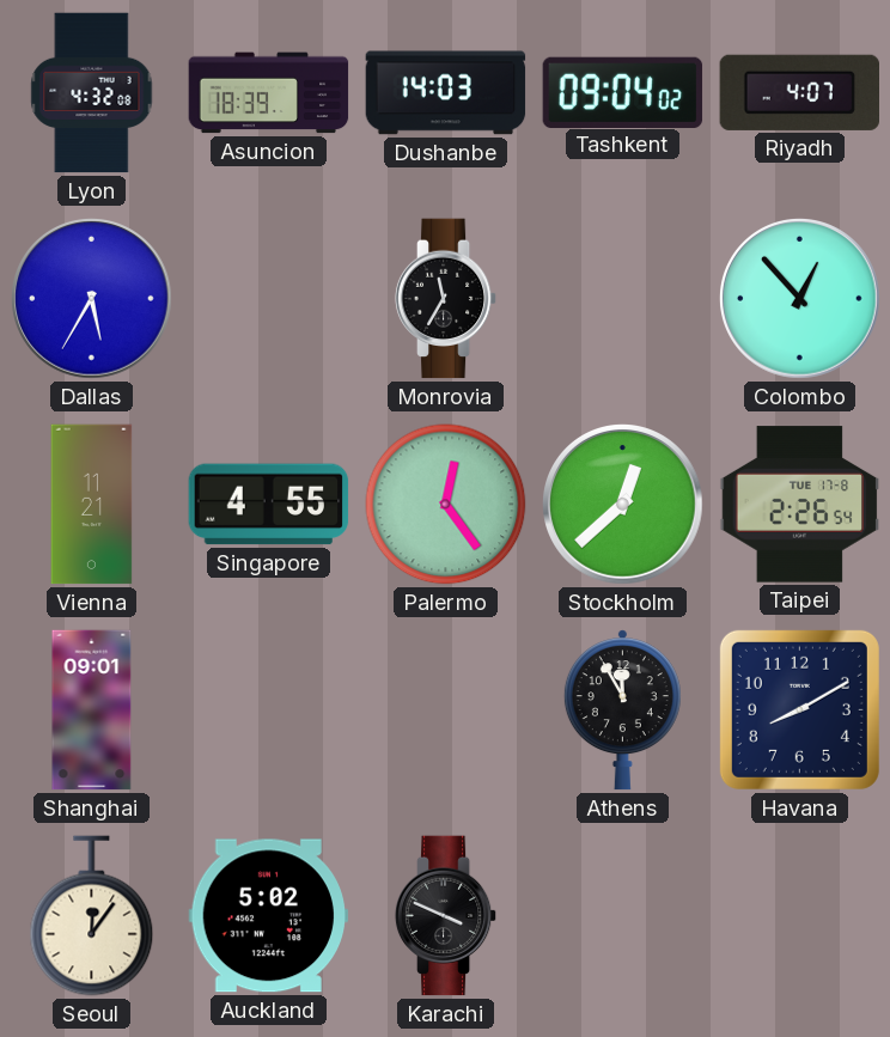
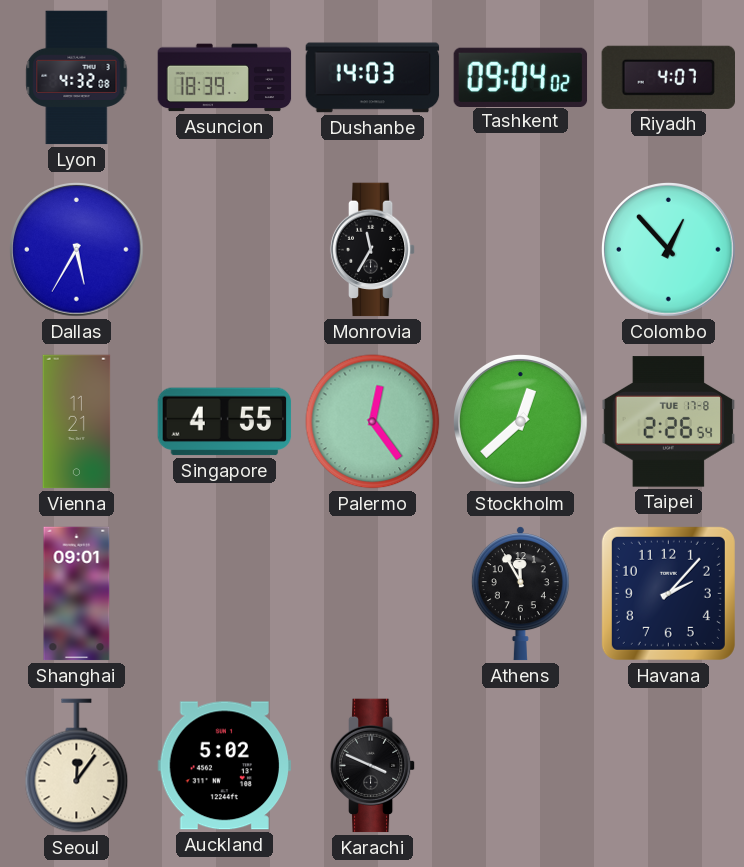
Havana: 8:10 -> 2:07
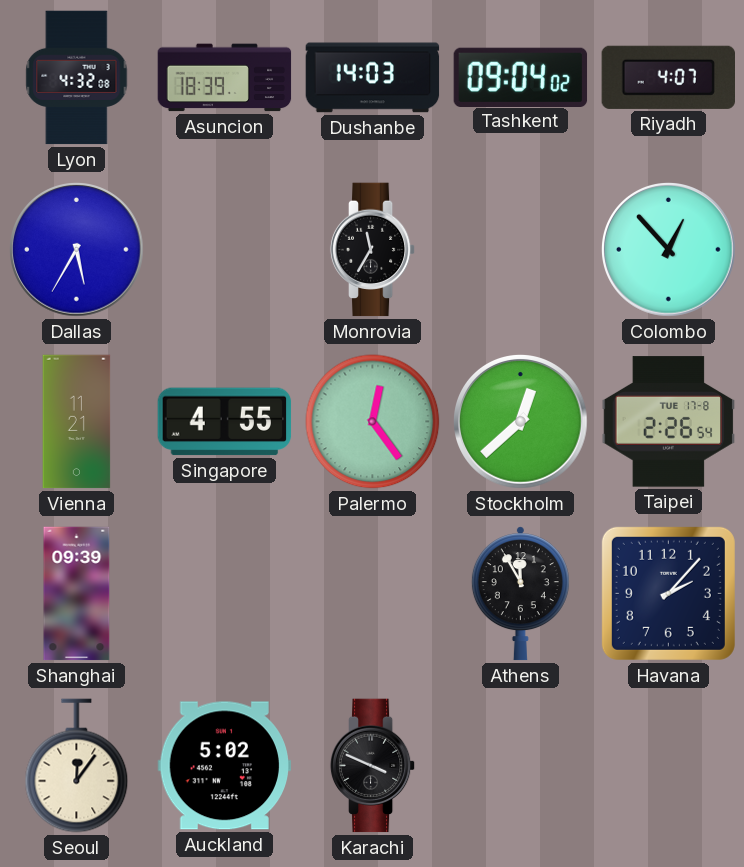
Shanghai: 09:01 -> 09:39
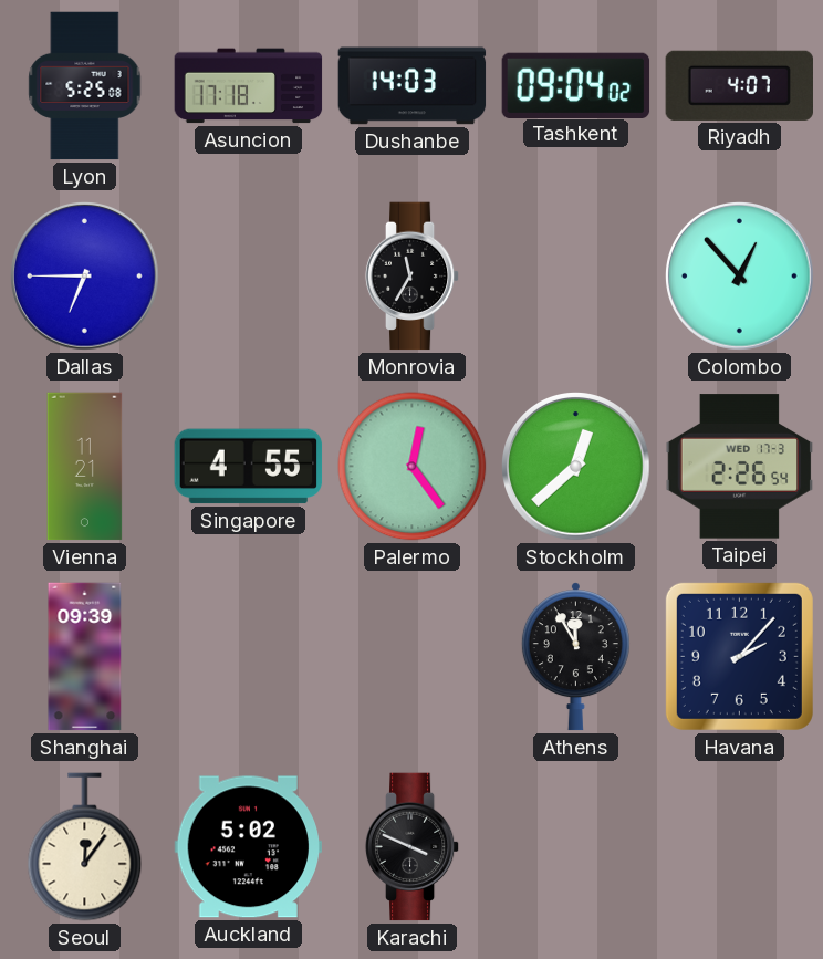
Lyon: 4:32 -> 5:25
Asuncion: 18:39 -> 17:18
Dallas: 5:35 -> 6:45
Taipei date: TUE 17-8 -> WED 17-3
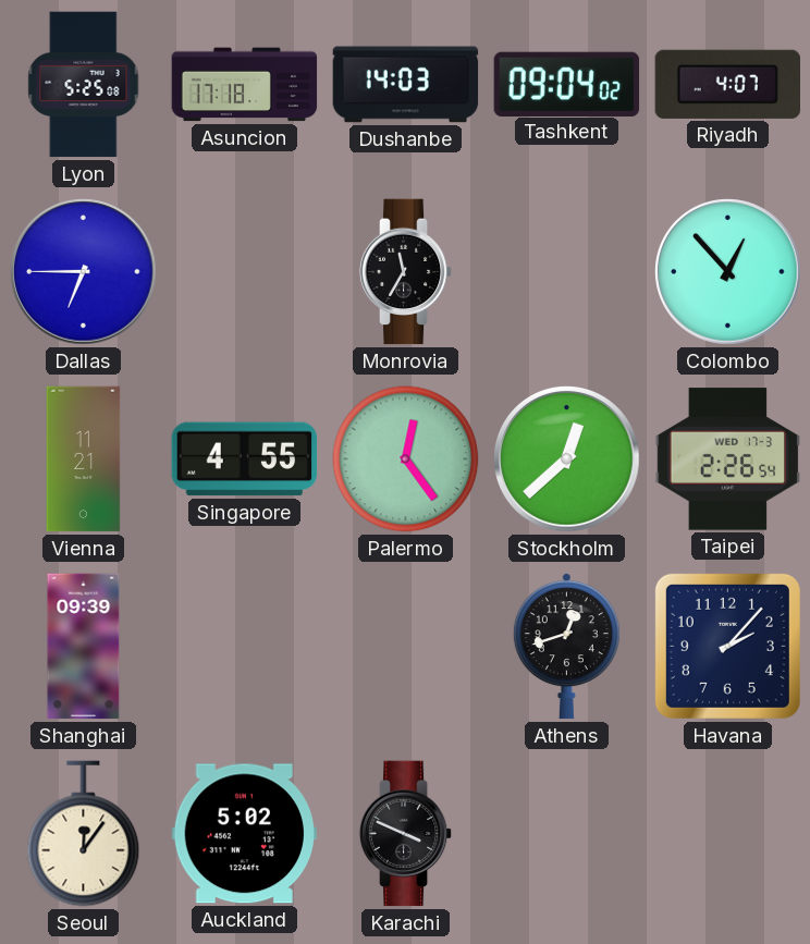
Athens: 11:55 -> 12:42
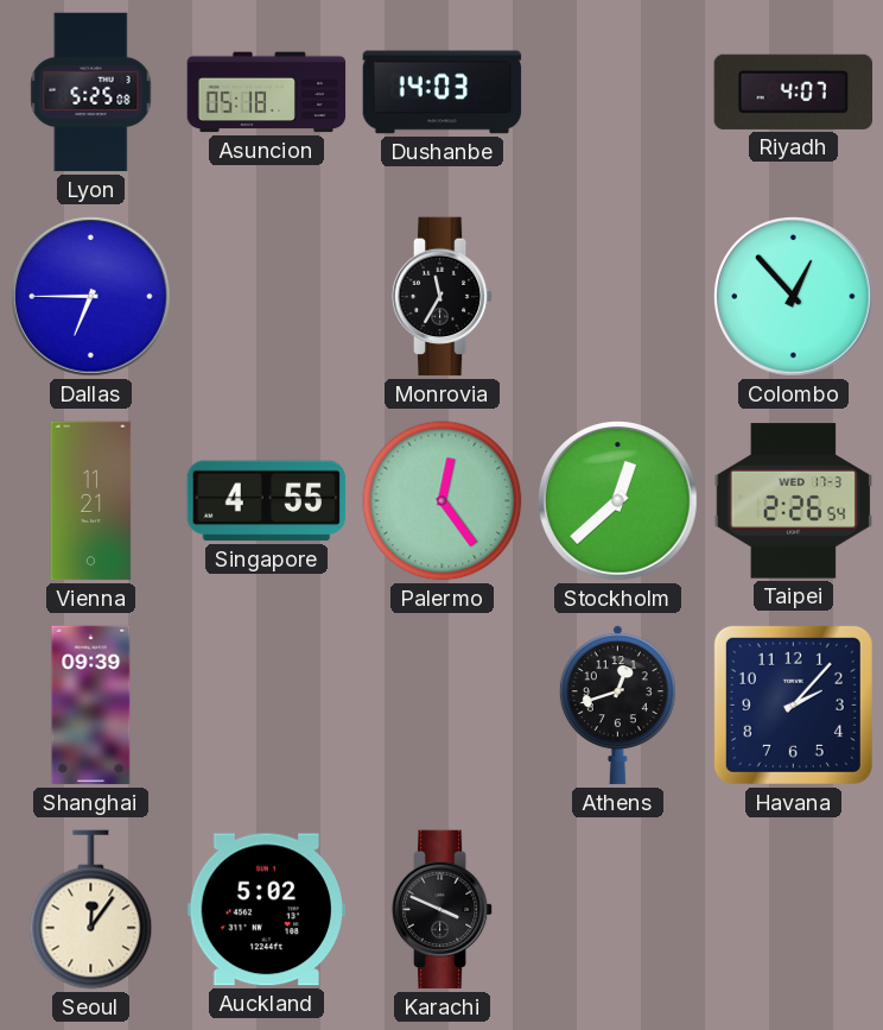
Asuncion: 17:18 -> 05:18
Tashkent: 09:04 -> none
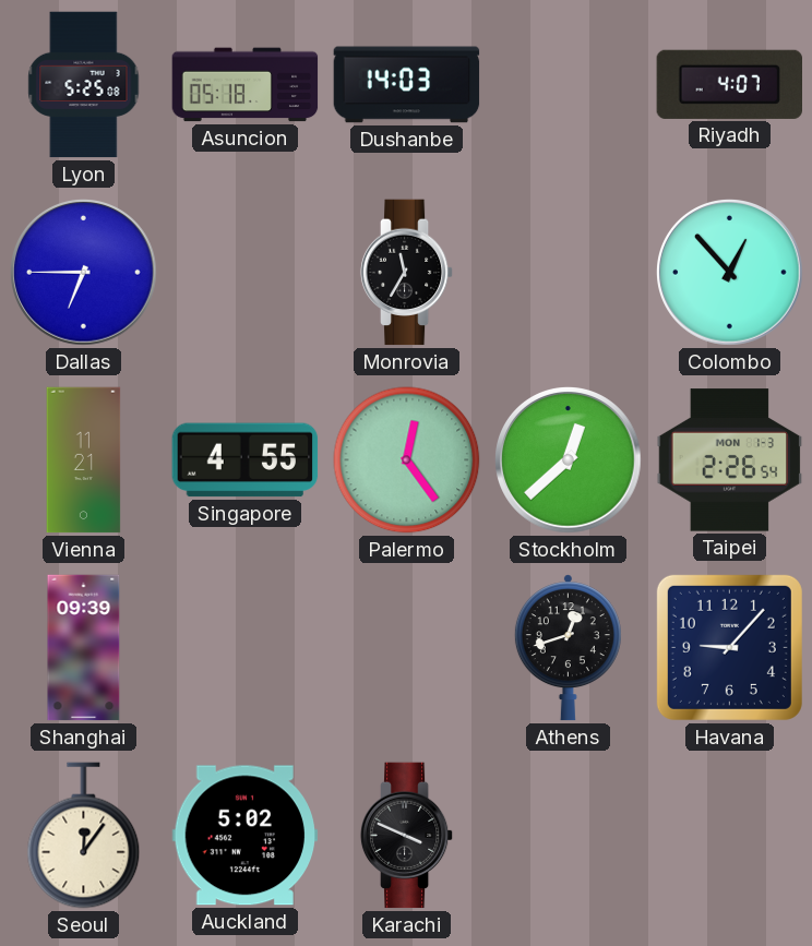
Taipei date: WED 17-3 -> MON 1-3
Havana: 2:07 -> 9:07
